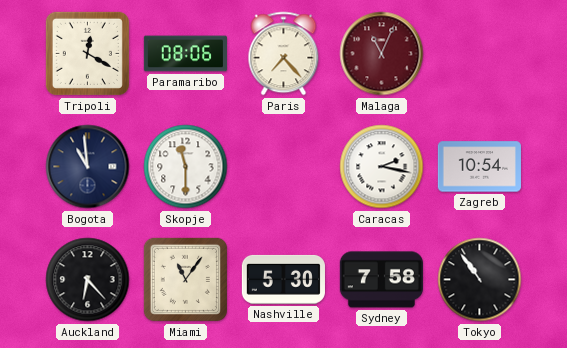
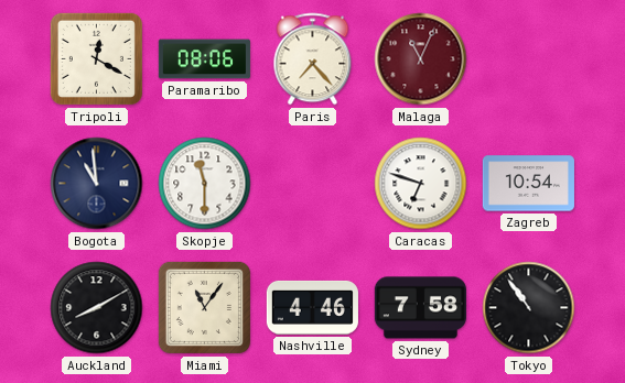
Caracas: 2:17 -> 6:48
Auckland: 6:23 -> 8:10
Nashville: 5:30 -> 4:46
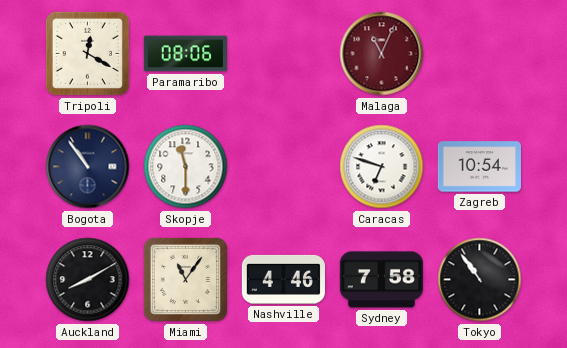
Paris: 7:23 -> none
Bogota: 10:59 -> 10:54
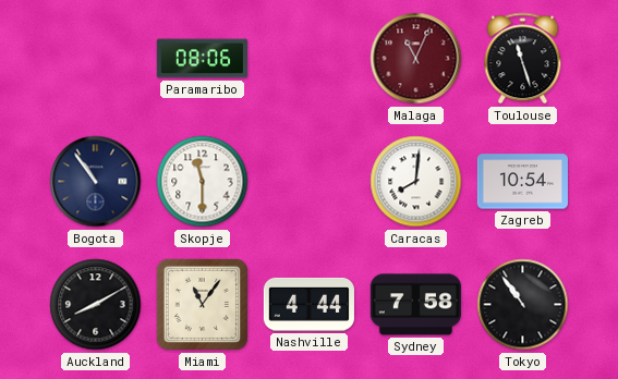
Tripoli: 12:20 -> none
Toulouse: none -> 11:27
Caracas: 6:48 -> 8:01
Nashville: 4:46 -> 4:44
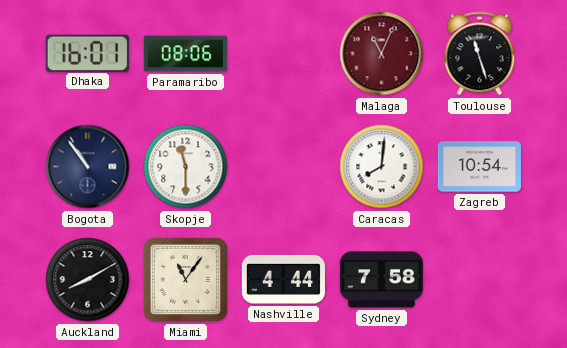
Dhaka: none -> 16:01
Tokyo: 10:54 -> none
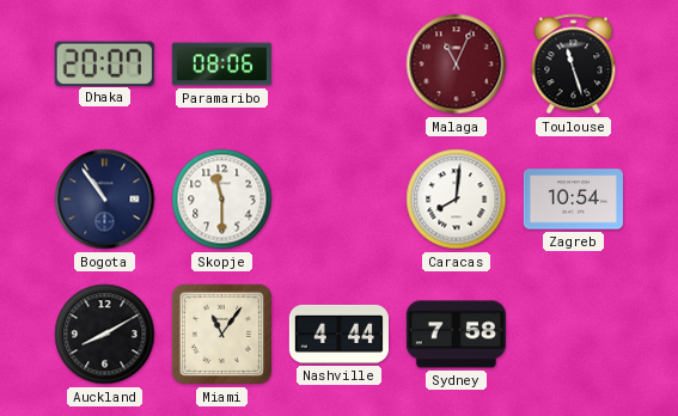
Dhaka: 16:01 -> 20:07
